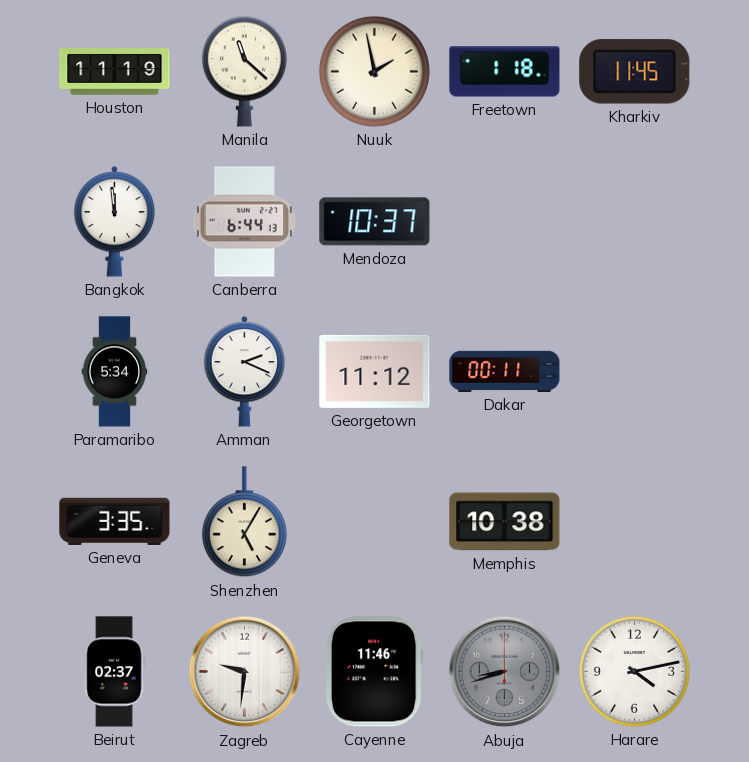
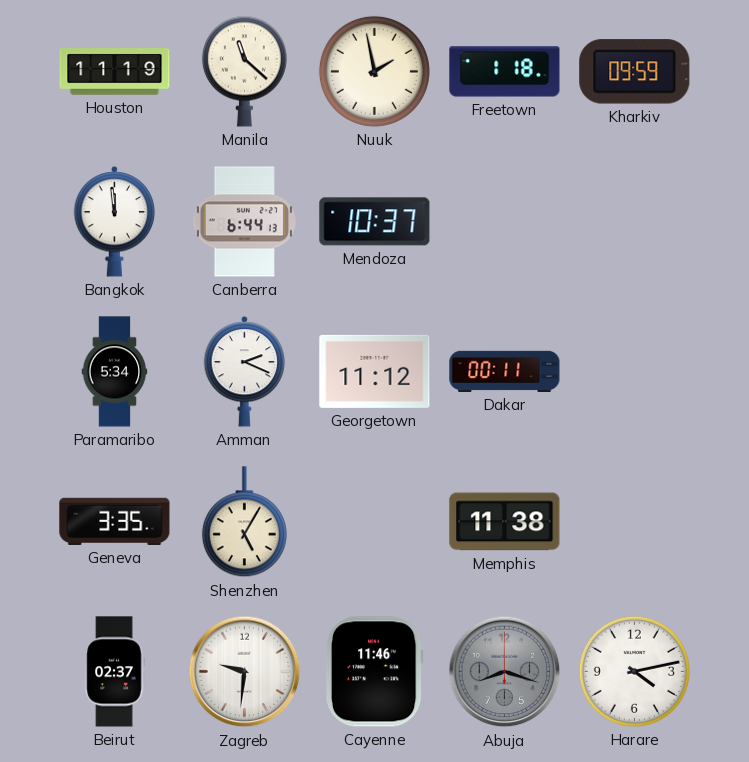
Kharkiv: 11:45 -> 09:59
Memphis: 10:38 -> 11:38
Abuja: 8:42 -> 8:18
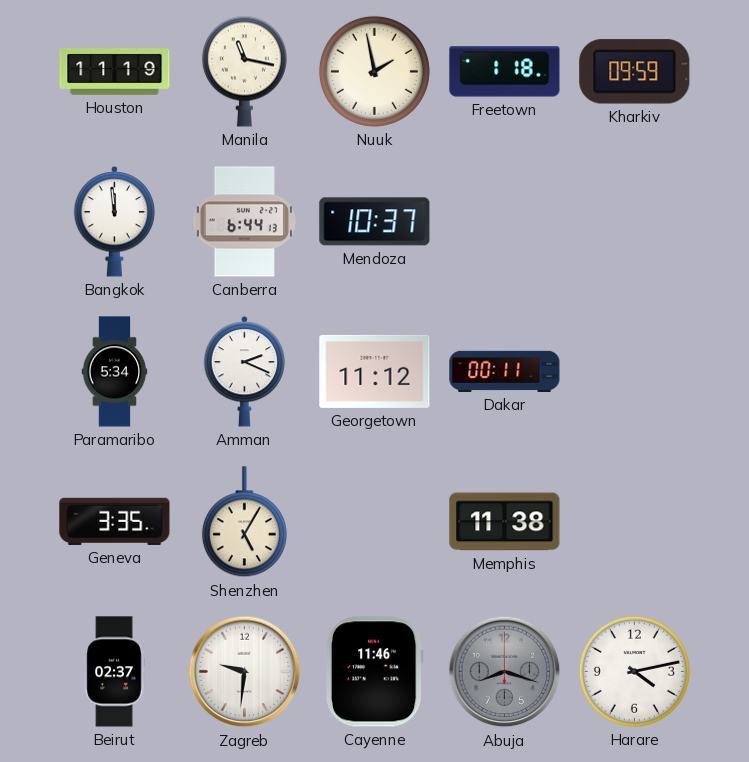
Manila: 11:22 -> 11:17
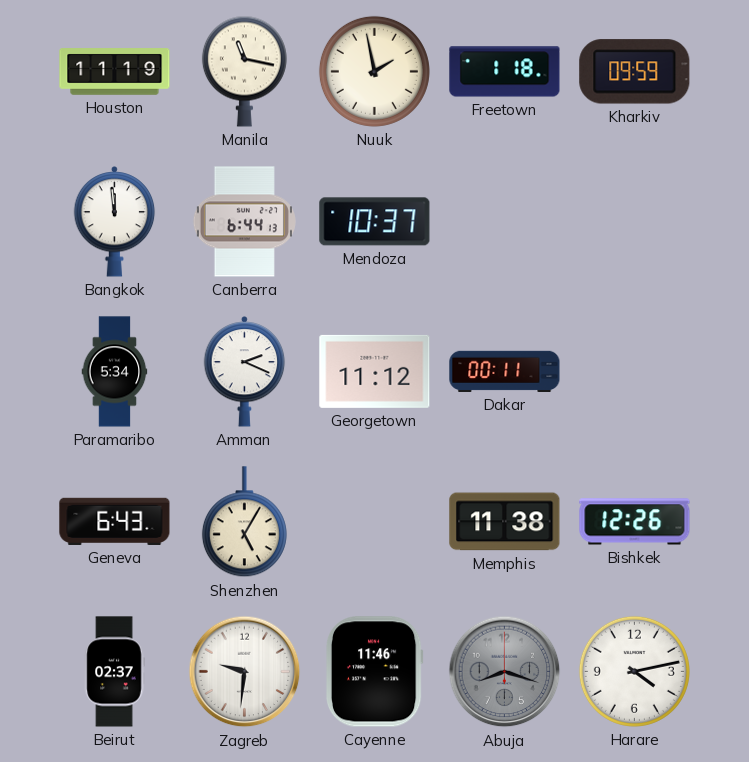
Geneva: 3:35 -> 6:43
Bishkek: none -> 12:26
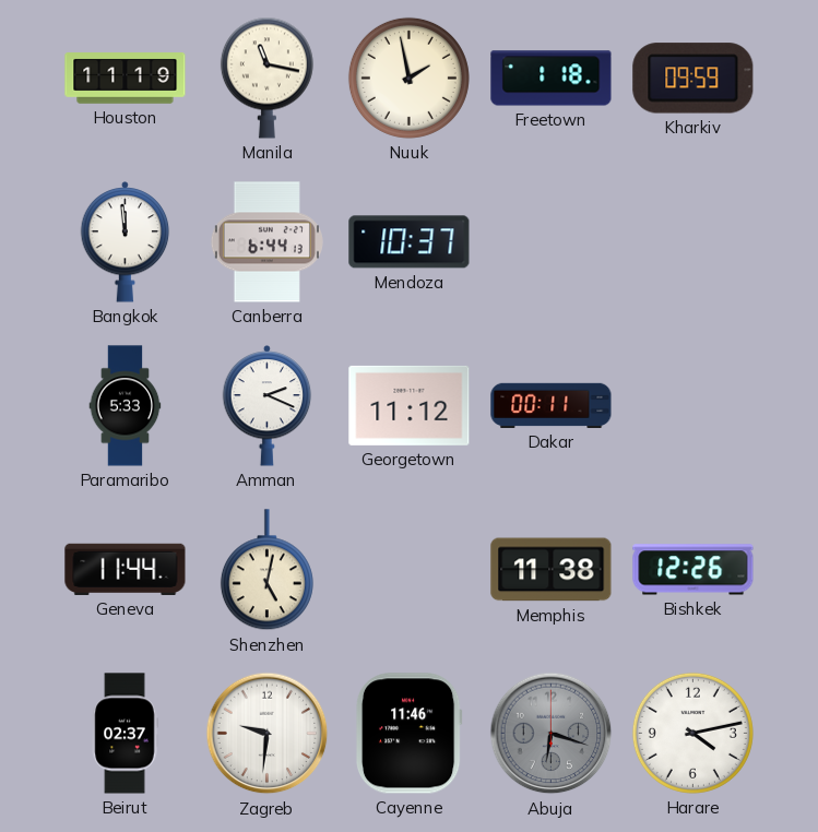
Paramaribo: 5:34 -> 5:33
Geneva: 6:43 -> 11:44
Shenzhen: 5:05 -> 5:02
Abuja: 8:18 -> 6:18
